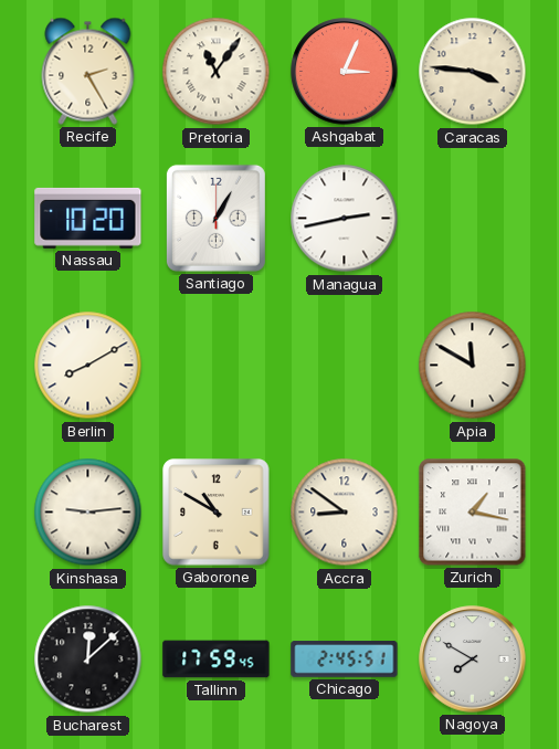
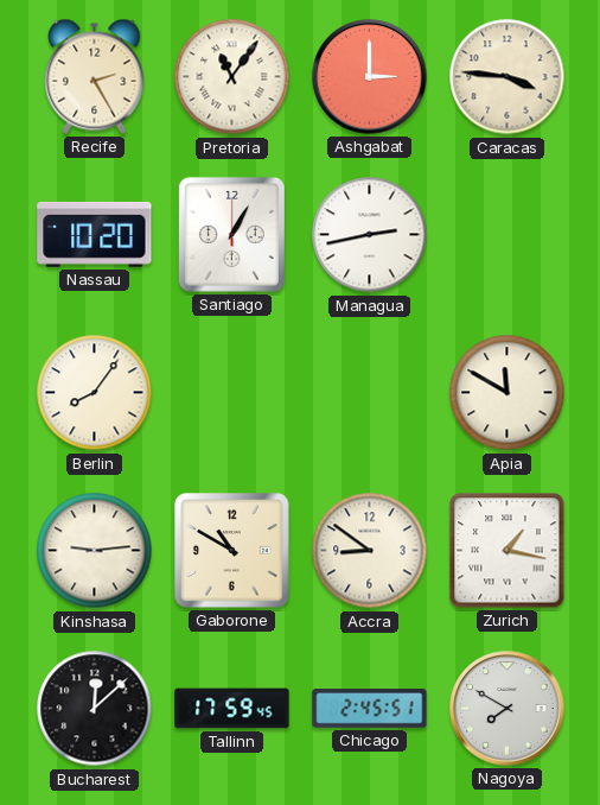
Ashgabat: 3:04 -> 3:00
Berlin: 8:10 -> 8:06
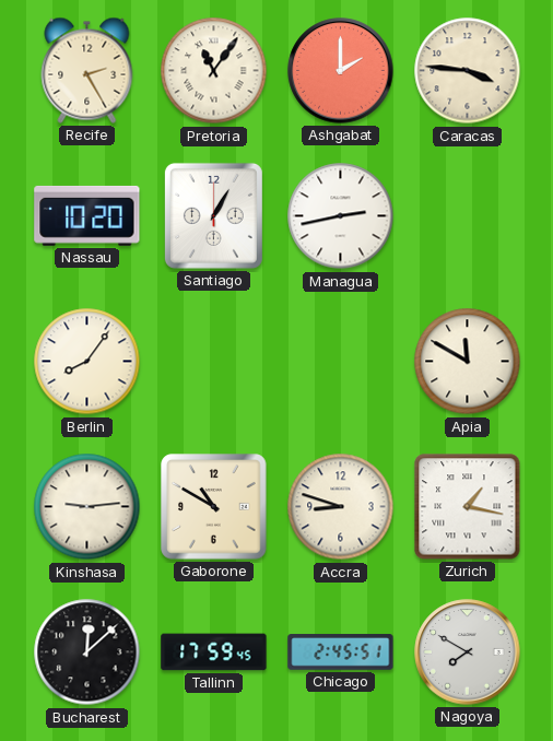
Ashgabat: 3:00 -> 2:00
Accra: 8:51 -> 8:48
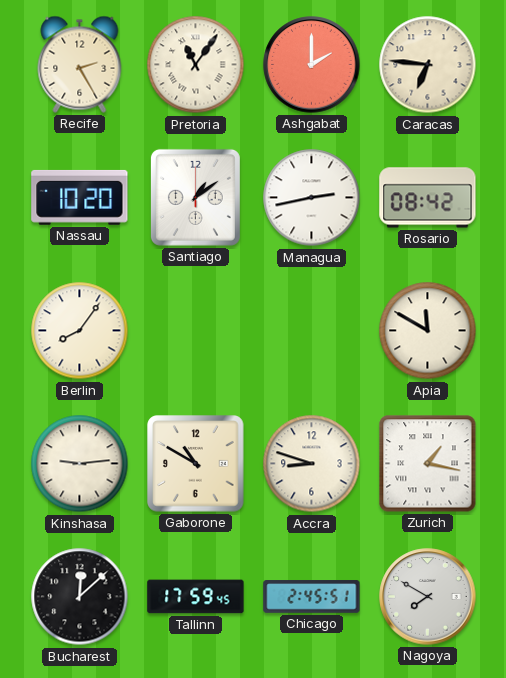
Caracas: 3:46 -> 6:46
Santiago: 1:05 -> 1:09
Rosario: none -> 08:42
